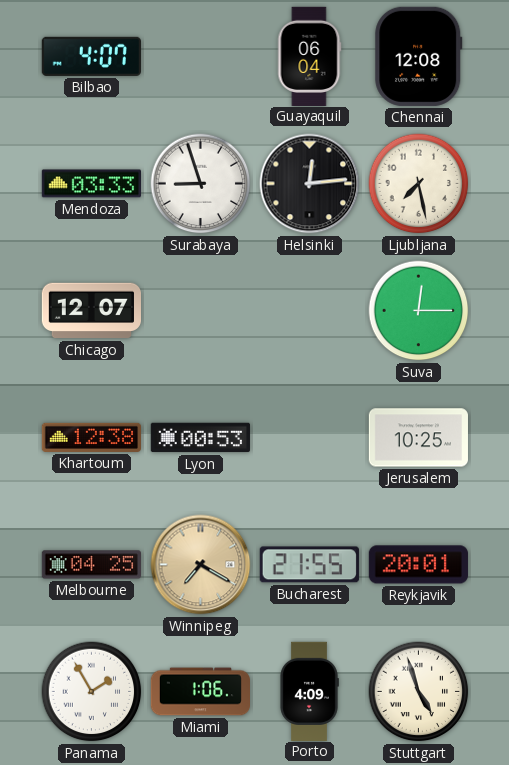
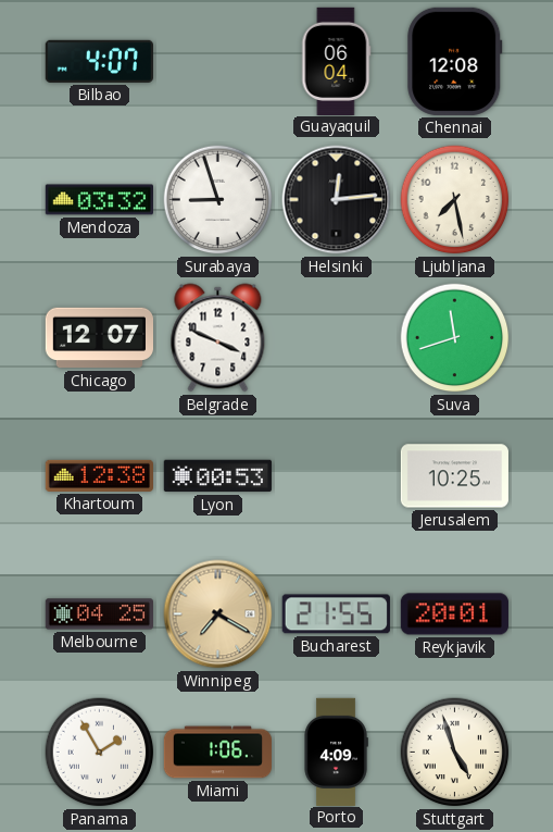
Mendoza: 03:33 -> 03:32
Belgrade: none -> 3:49
Suva: 12:15 -> 11:42
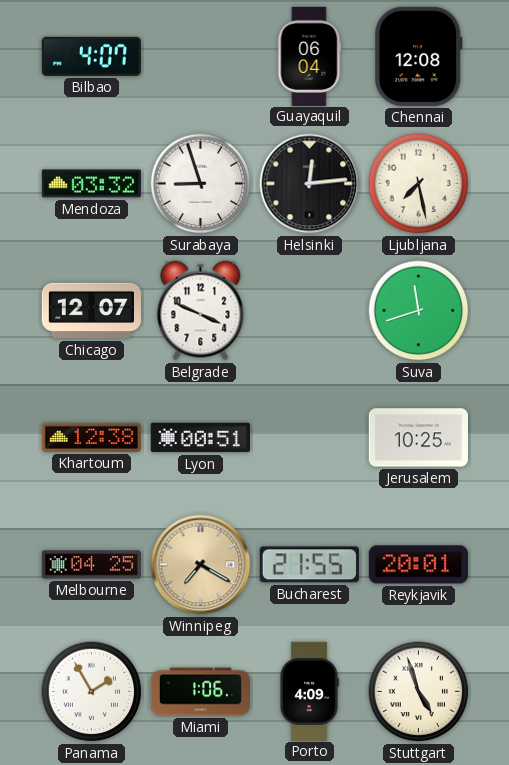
Lyon: 00:53 -> 00:51
